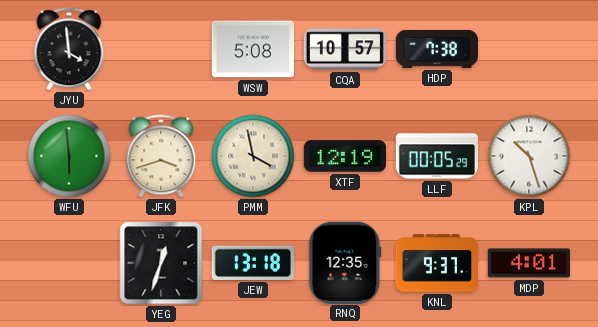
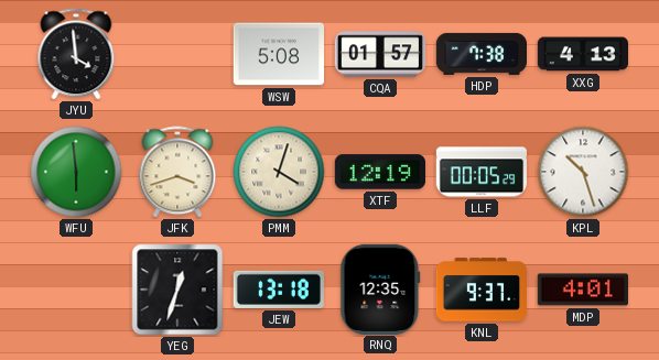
CQA: 10:57 -> 01:57
XXG: none -> 4:13
PMM: 3:58 -> 4:03
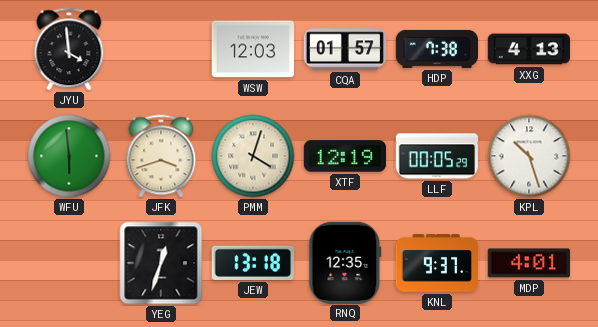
WSW: 5:08 -> 12:03
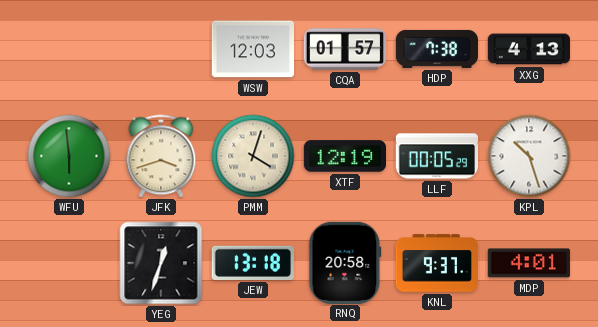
JYU: 3:59 -> none
RNQ: 12:35 -> 20:58
